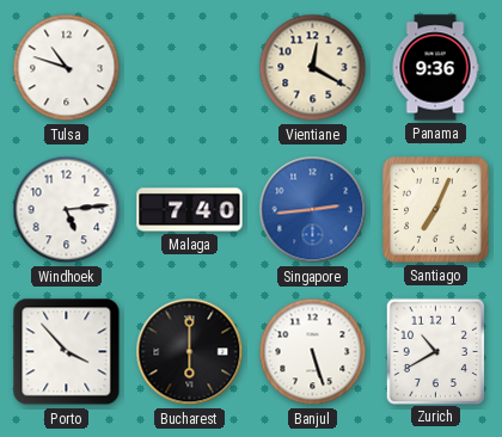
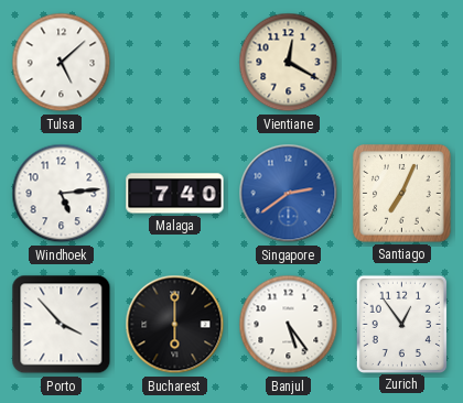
Tulsa: 10:48 -> 5:08
Panama: 9:36 -> none
Singapore: 2:44 -> 2:39
Banjul: 5:27 -> 5:24
Zurich: 10:40 -> 12:54
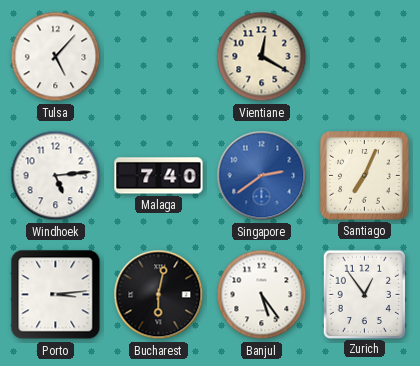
Tulsa: 5:08 -> 5:07
Porto: 3:53 -> 3:14
Bucharest: 6:00 -> 6:02
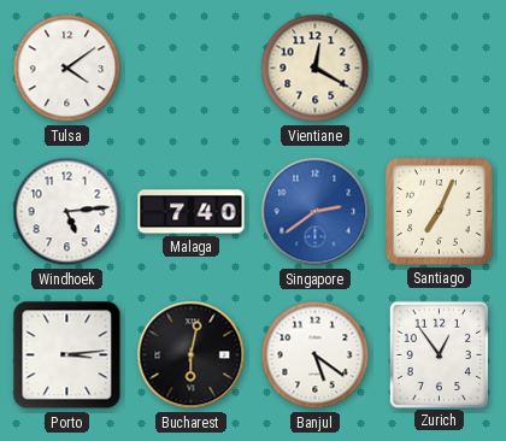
Tulsa: 5:07 -> 4:09
Banjul: 5:24 -> 5:21
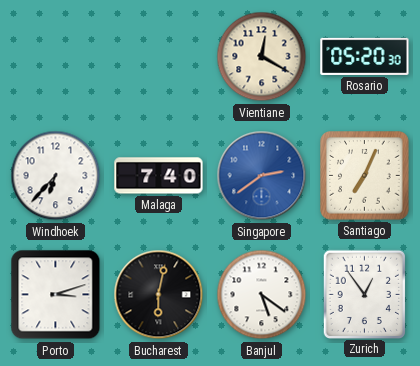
Tulsa: 4:09 -> none
Rosario: none -> 05:20
Windhoek: 5:14 -> 6:37
Porto: 3:14 -> 3:12
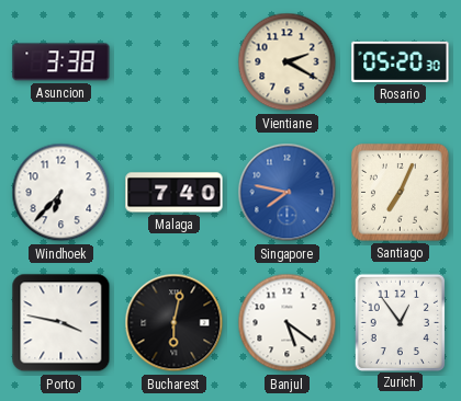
Asuncion: none -> 3:38
Vientiane: 12:20 -> 2:20
Singapore: 2:39 -> 7:47
Porto: 3:12 -> 3:47
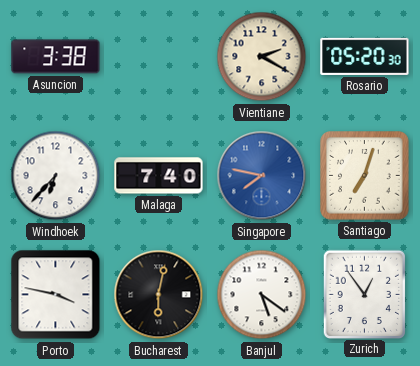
Santiago: 7:04 -> 7:03
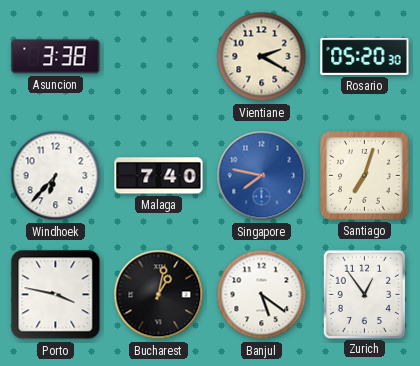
Bucharest: 6:02 -> 1:02
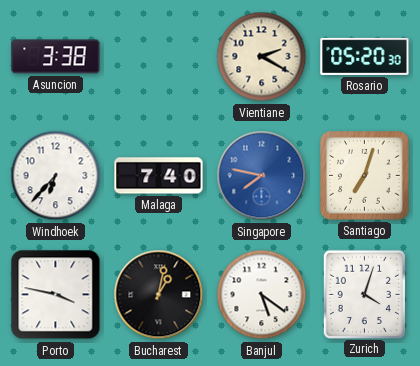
Zurich: 12:54 -> 4:03
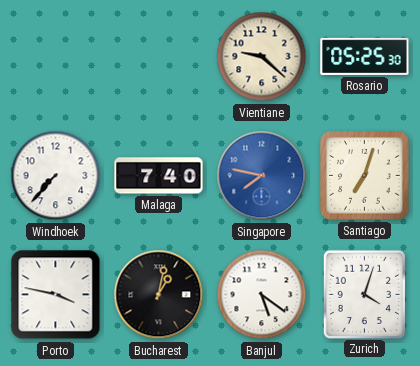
Asuncion: 3:38 -> none
Vientiane: 2:20 -> 9:22
Rosario: 05:20 -> 05:25
Windhoek: 6:37 -> 7:37
